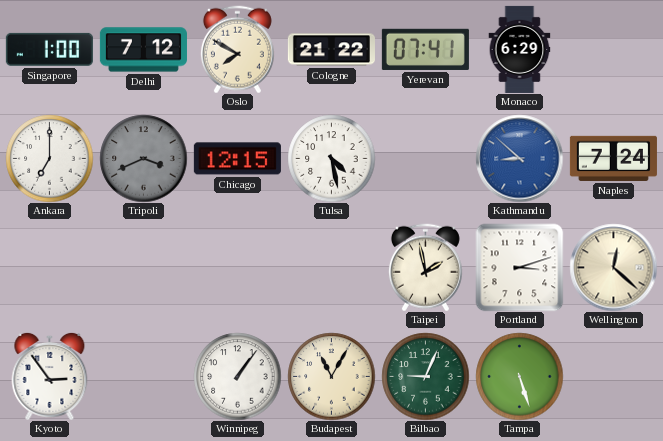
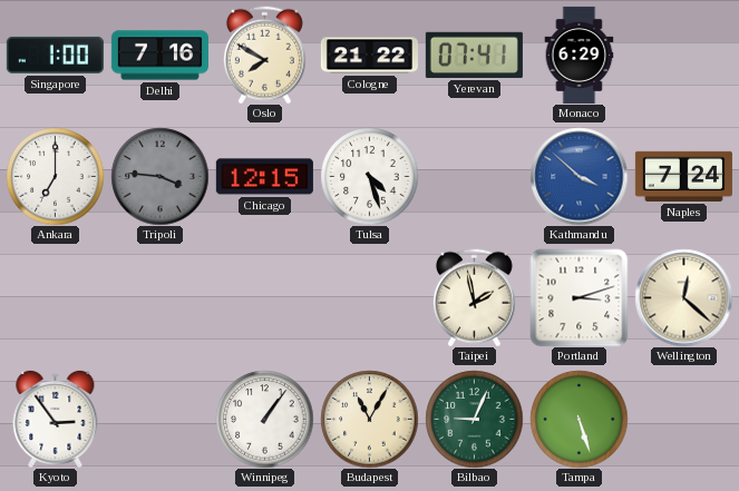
Delhi: 7:12 -> 7:16
Tripoli: 3:41 -> 3:46
Tulsa: 4:28 -> 4:27
Kathmandu: 8:52 -> 3:52
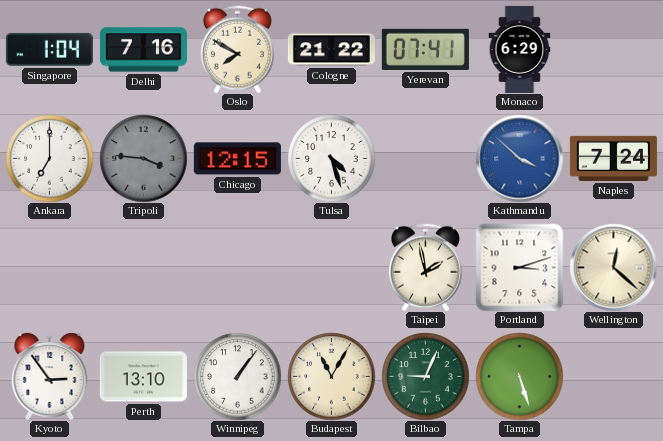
Singapore: 1:00 -> 1:04
Perth: none -> 13:10
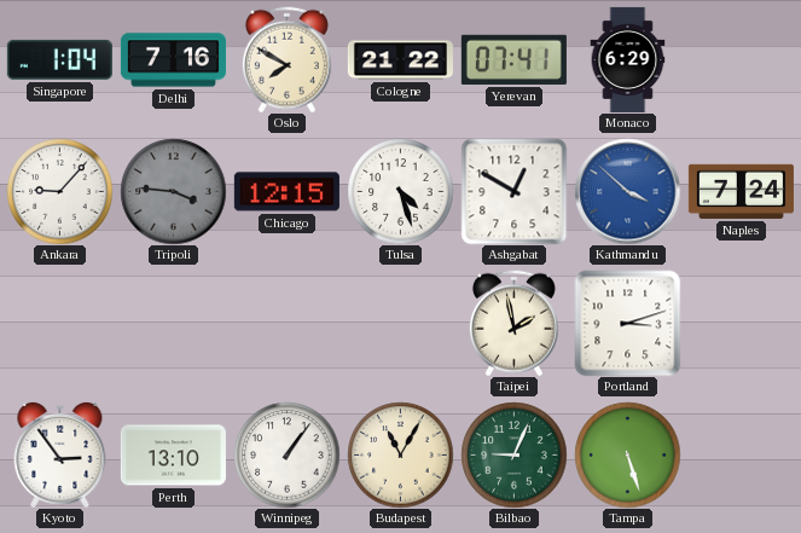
Ankara: 7:00 -> 9:07
Ashgabat: none -> 12:50
Wellington: 12:22 -> none
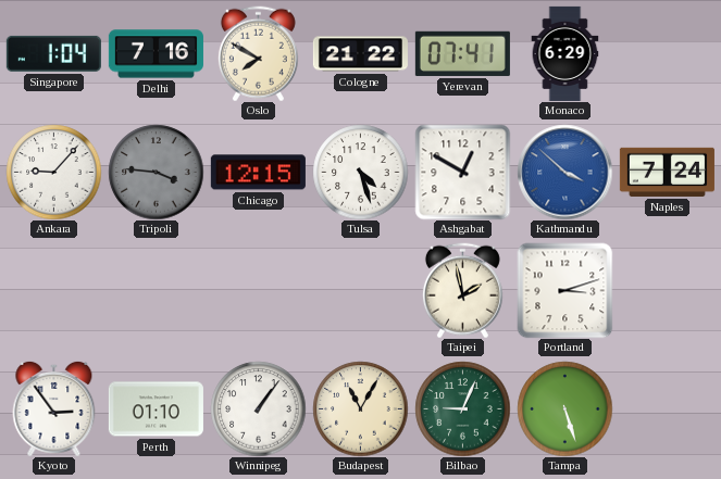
Perth: 13:10 -> 01:10
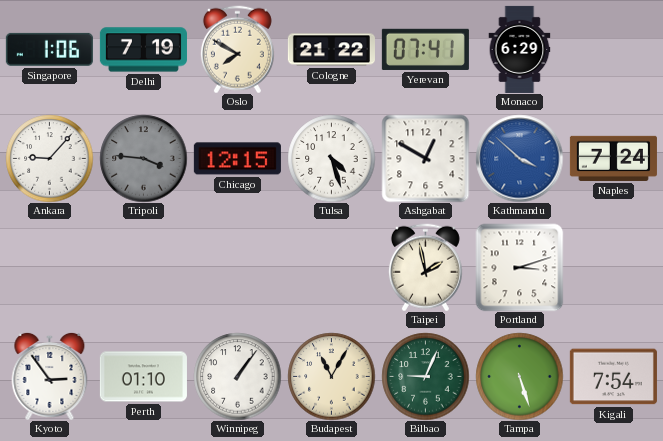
Singapore: 1:04 -> 1:06
Delhi: 7:16 -> 7:19
Kigali: none -> 7:54
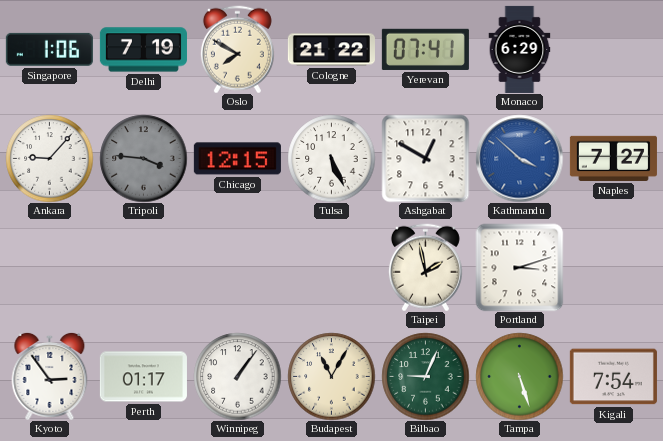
Tulsa: 4:27 -> 5:26
Naples: 7:24 -> 7:27
Perth: 01:10 -> 01:17
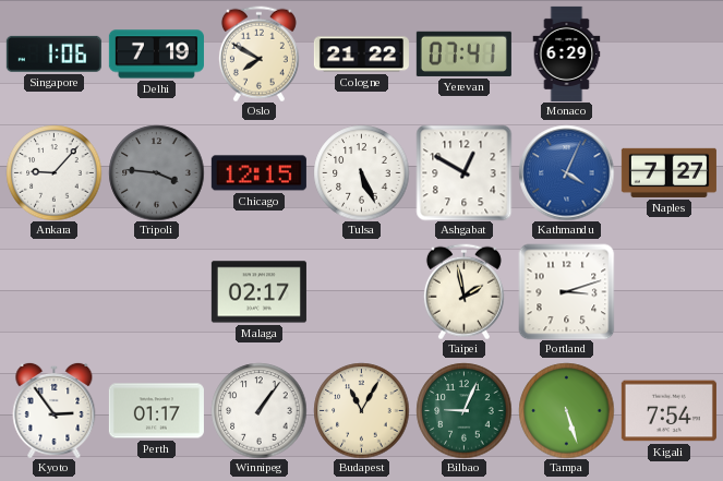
Kathmandu: 3:52 -> 4:04
Malaga: none -> 02:17
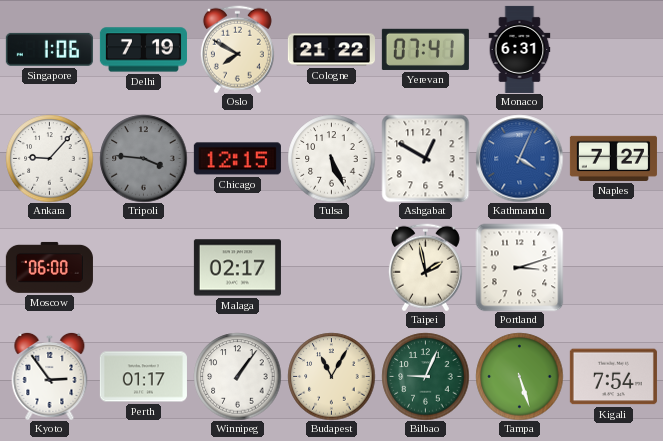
Monaco: 6:29 -> 6:31
Moscow: none -> 06:00
